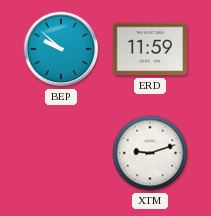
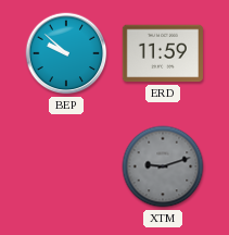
XTM dial: white -> grey
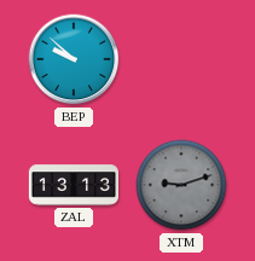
ERD: 11:59 -> none
ZAL: none -> 13:13
